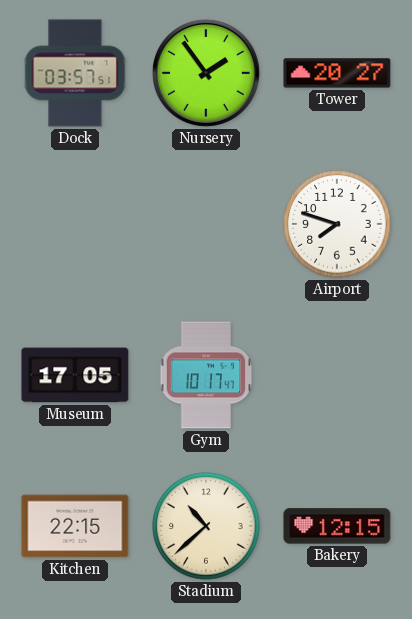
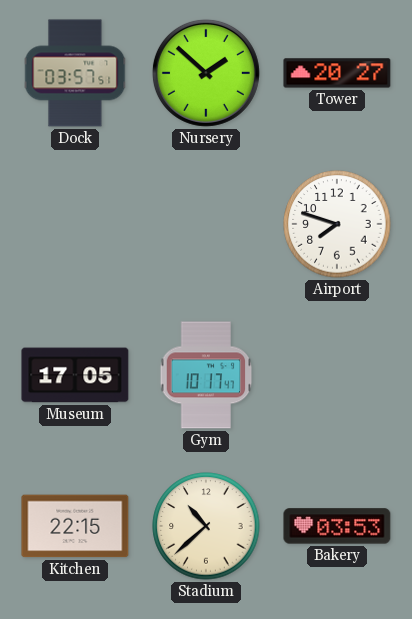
Nursery: 1:54 -> 1:52
Bakery: 12:15 -> 03:53
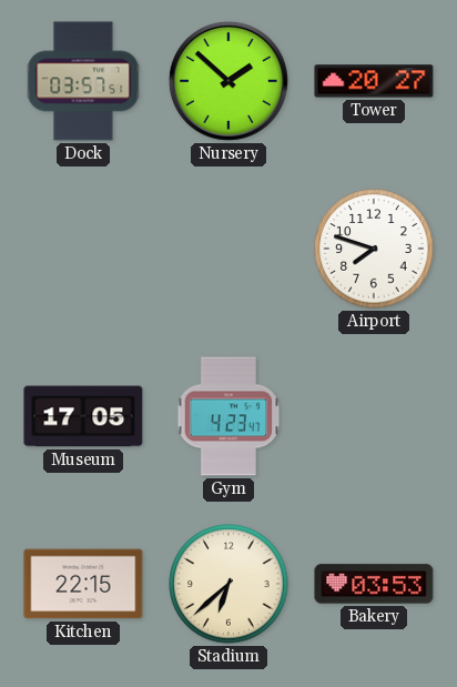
Gym: 10:17 -> 4:23
Stadium: 10:38 -> 6:38
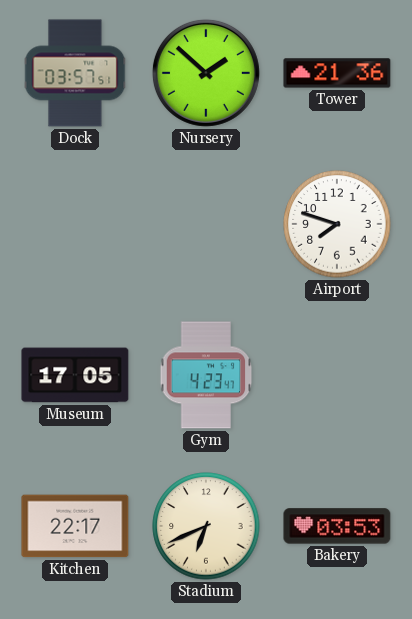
Tower: 20:27 -> 21:36
Kitchen: 22:15 -> 22:17
Stadium: 6:38 -> 6:41
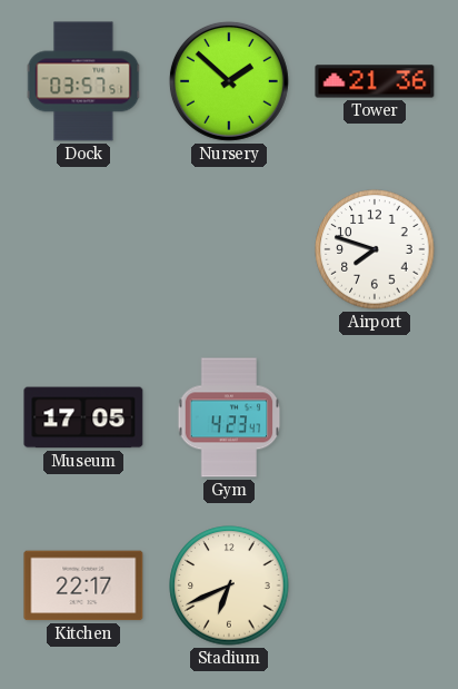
Bakery: 03:53 -> none
